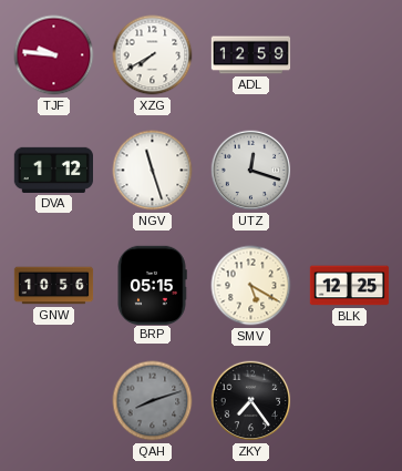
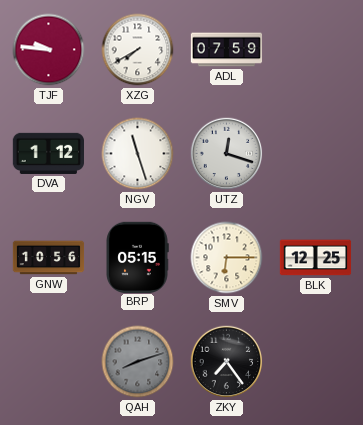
ADL: 12:59 -> 07:59
SMV: 5:20 -> 6:15
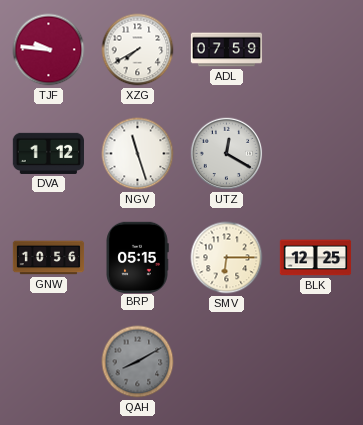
UTZ: 12:18 -> 12:20
QAH: 8:12 -> 8:10
ZKY: 7:24 -> none
